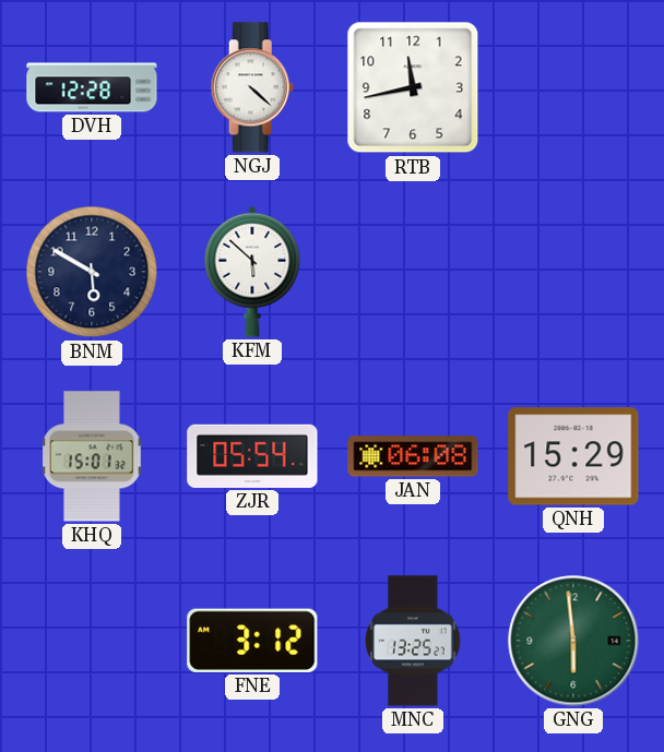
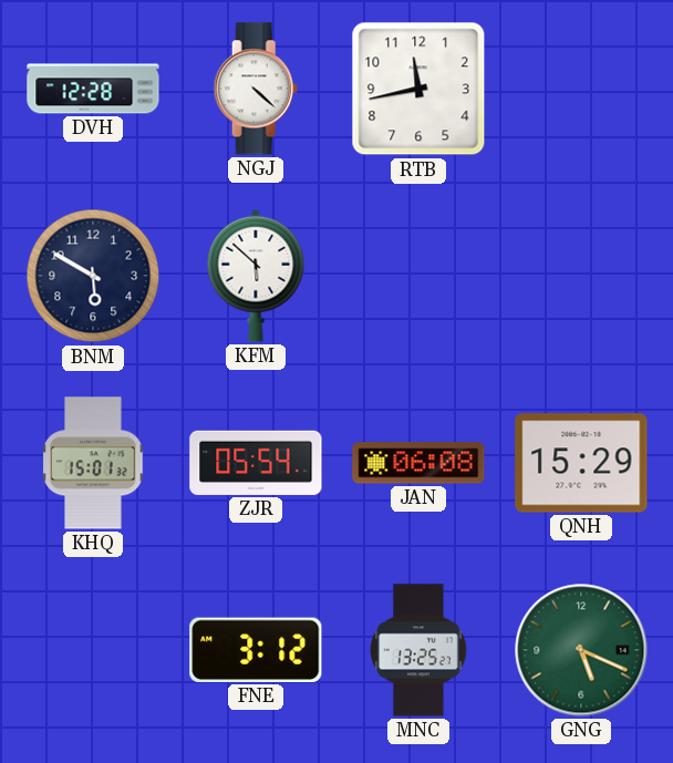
GNG: 5:59 -> 5:19
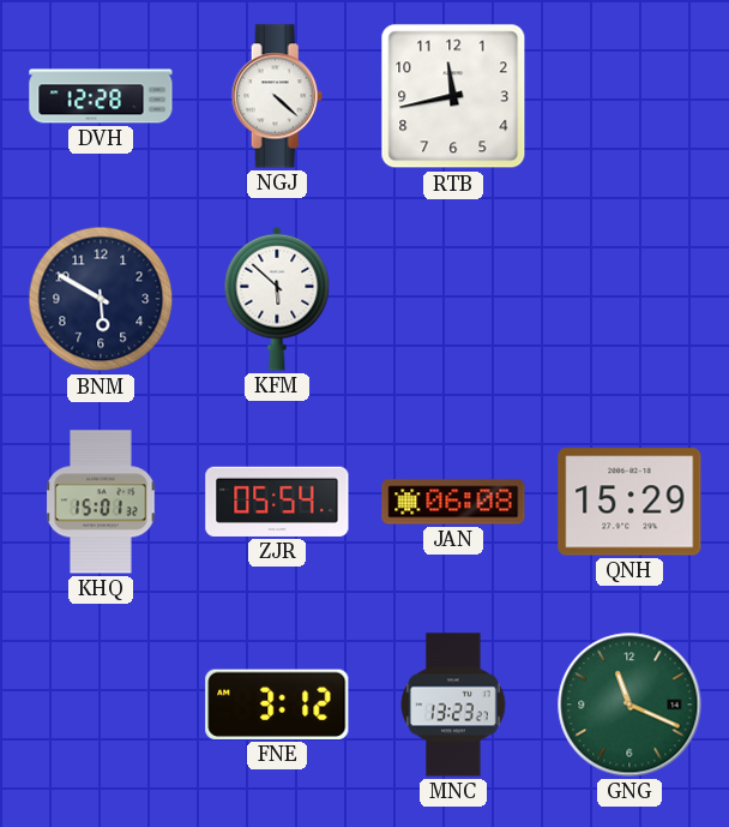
MNC: 13:25 -> 13:23
GNG: 5:19 -> 11:19
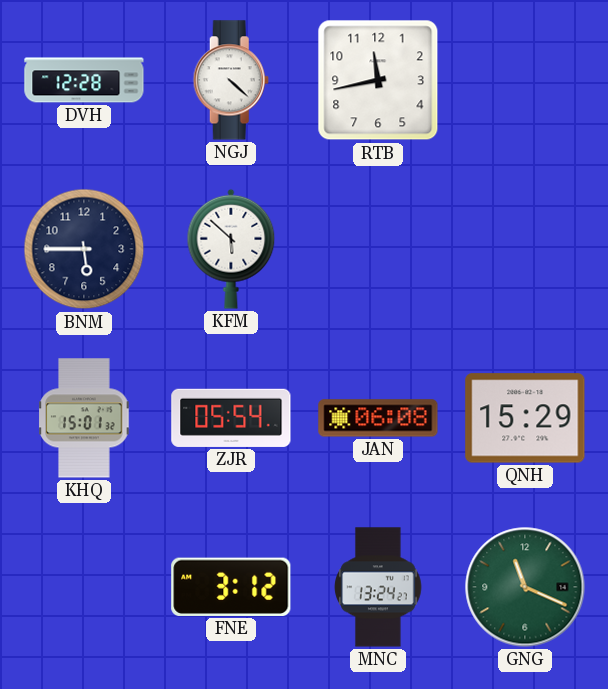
BNM: 5:50 -> 5:45
MNC: 13:23 -> 13:24
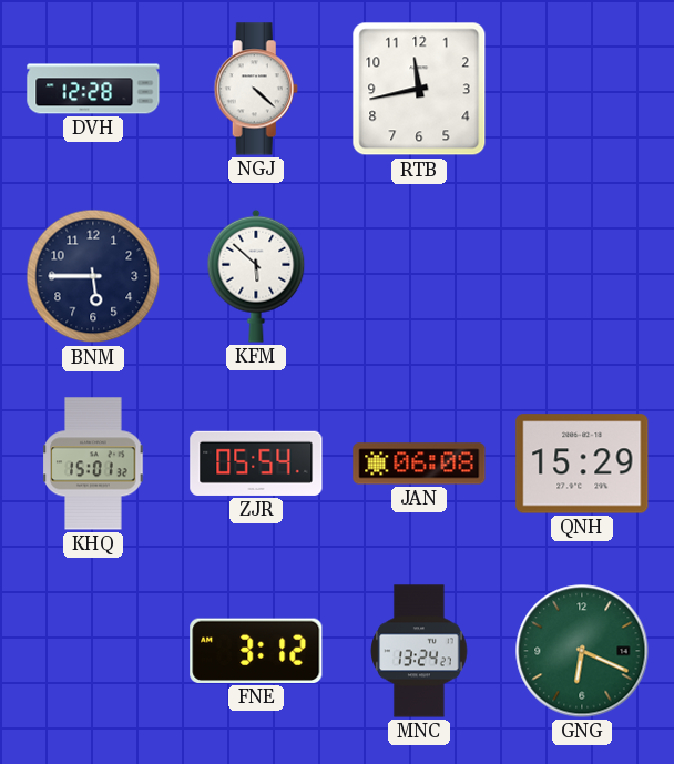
GNG: 11:19 -> 6:19
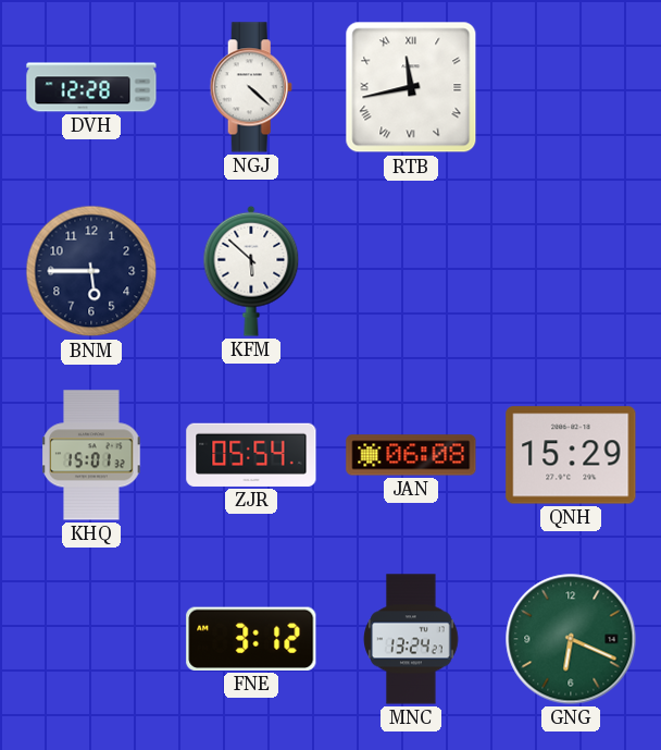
RTB numerals: Arabic -> Roman
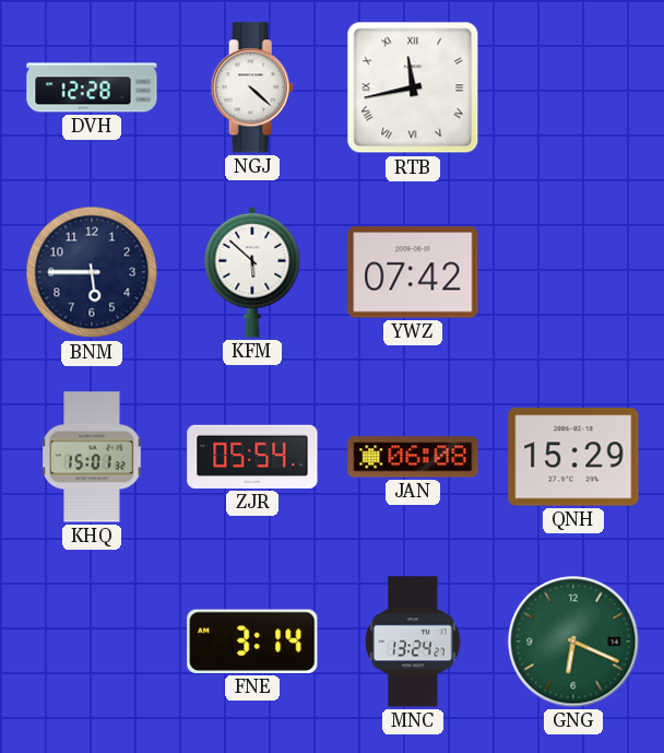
YWZ: none -> 07:42
FNE: 3:12 -> 3:14
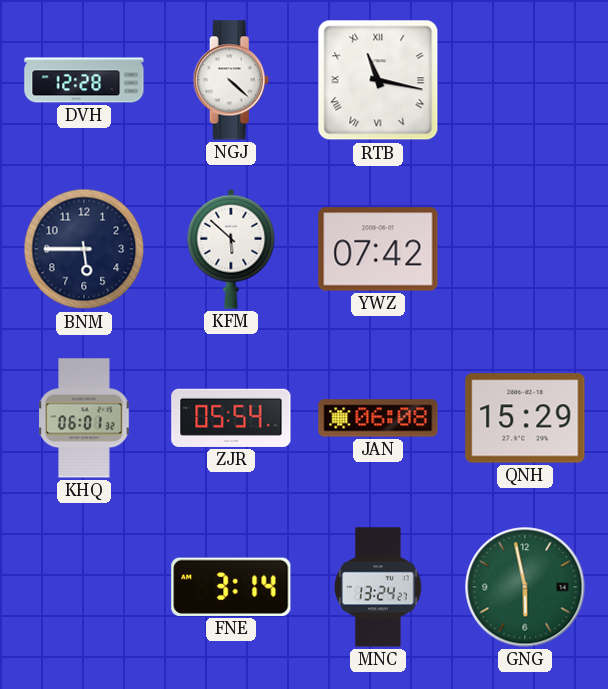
RTB: 11:43 -> 11:17
KHQ: 15:01 -> 06:01
GNG: 6:19 -> 5:58
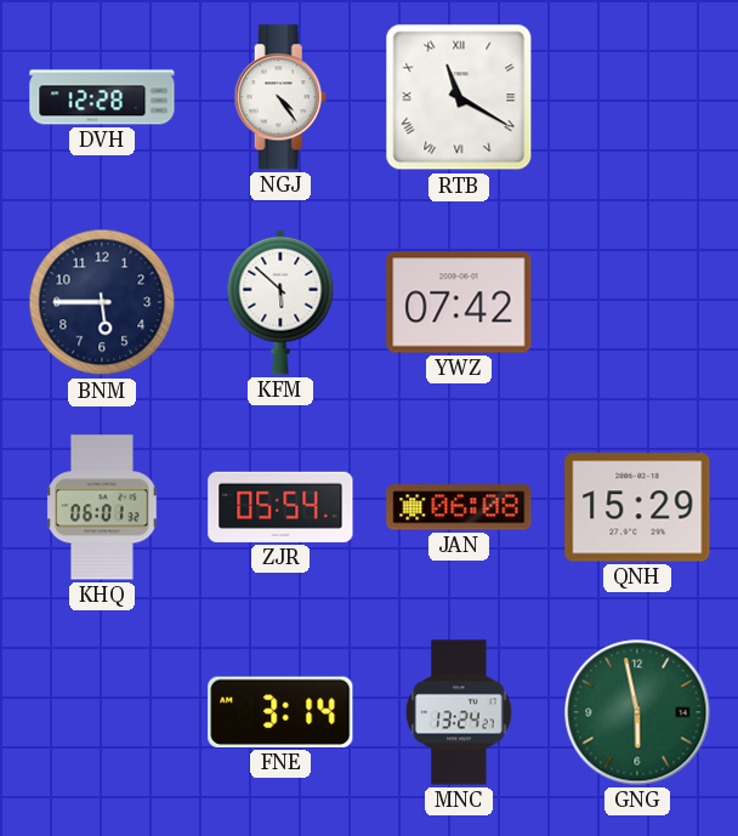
NGJ: 4:22 -> 4:24
RTB: 11:17 -> 11:20
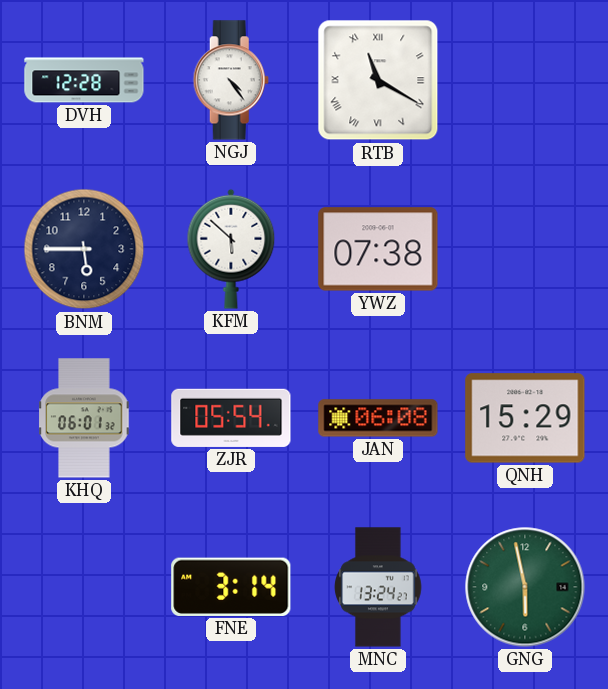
YWZ: 07:42 -> 07:38
